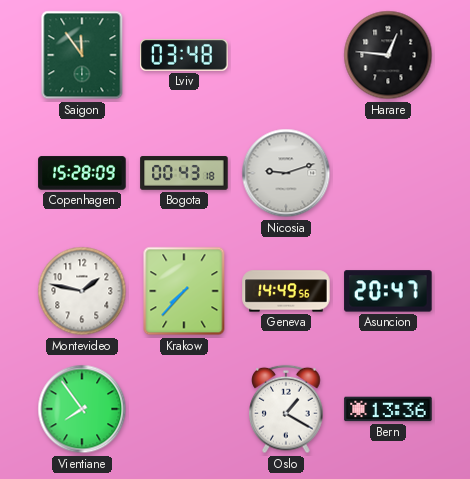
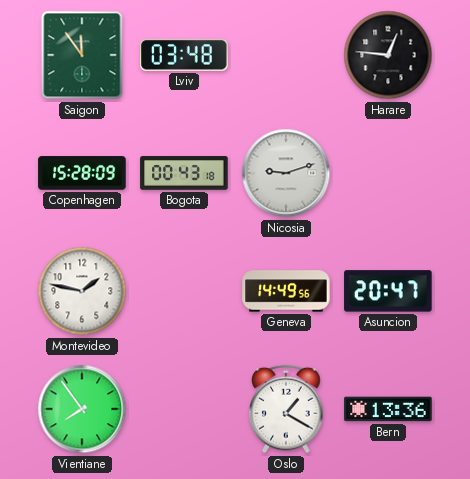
Krakow: 7:37 -> none
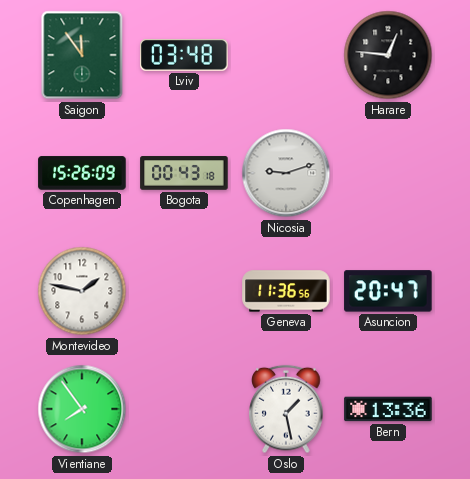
Copenhagen: 15:28 -> 15:26
Geneva: 14:49 -> 11:36
Oslo: 1:20 -> 1:28
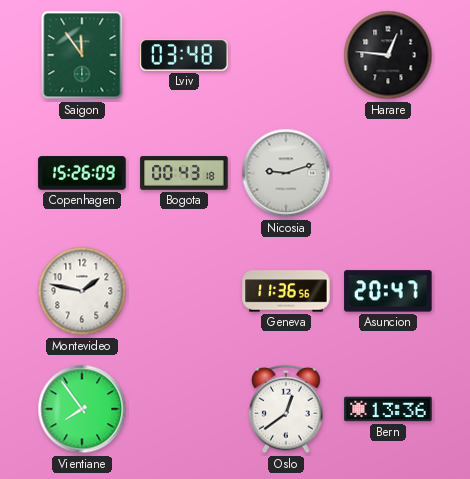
Oslo: 1:28 -> 12:39
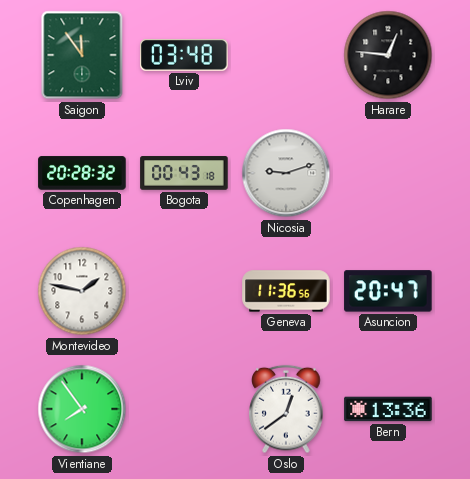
Copenhagen: 15:26 -> 20:28
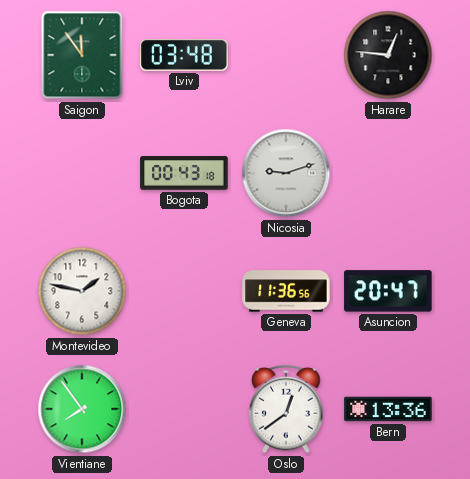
Copenhagen: 20:28 -> none
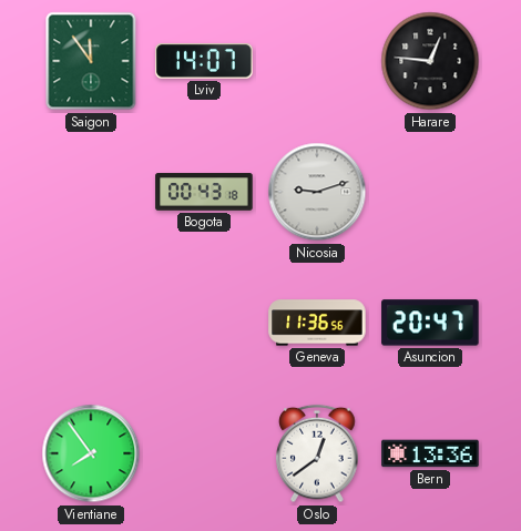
Lviv: 03:48 -> 14:07
Montevideo: 1:47 -> none
